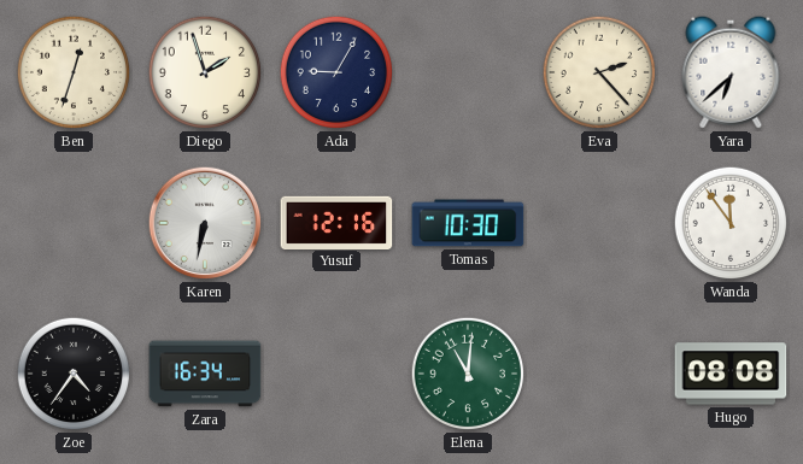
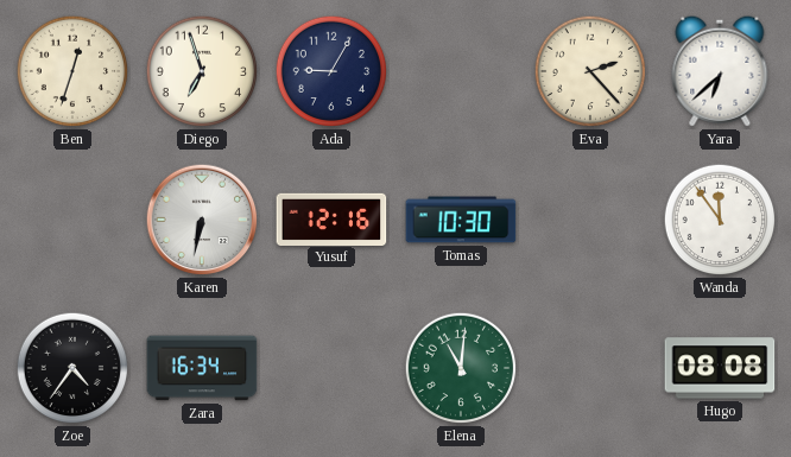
Diego: 1:57 -> 6:57
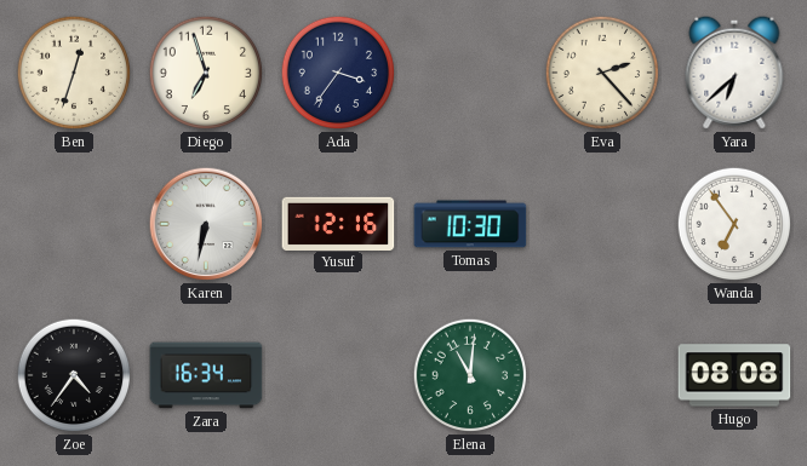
Ada: 9:05 -> 3:36
Wanda: 11:54 -> 6:54
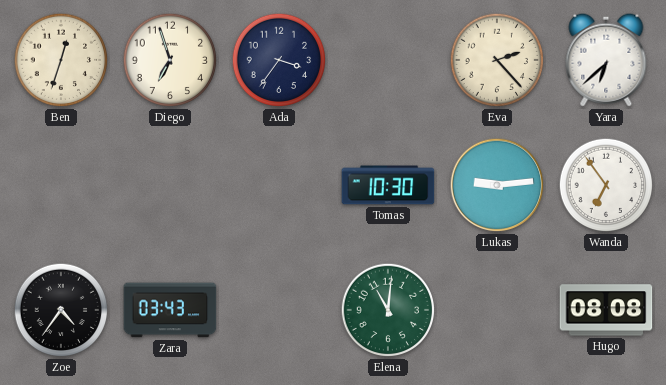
Karen: 6:32 -> none
Yusuf: 12:16 -> none
Lukas: none -> 9:14
Zara: 16:34 -> 03:43
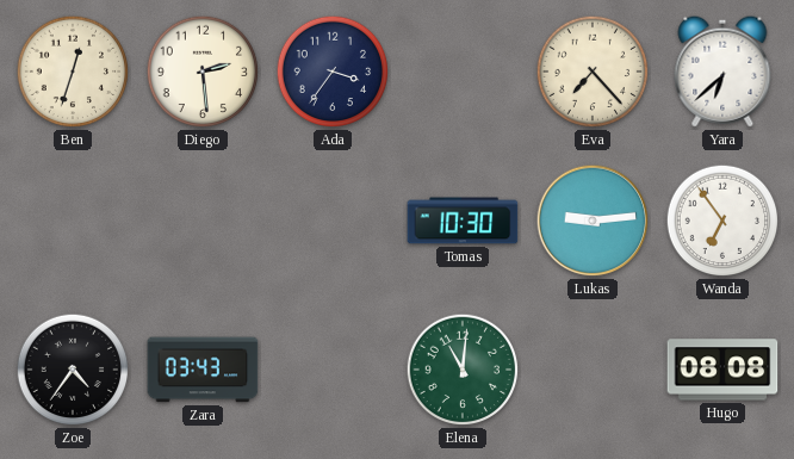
Diego: 6:57 -> 2:29
Eva: 2:23 -> 7:23
